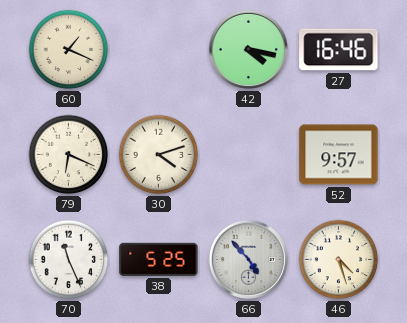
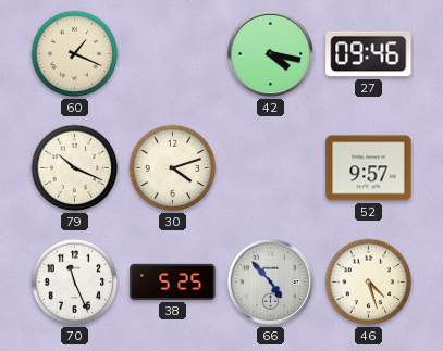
27: 16:46 -> 09:46
79: 6:19 -> 10:19
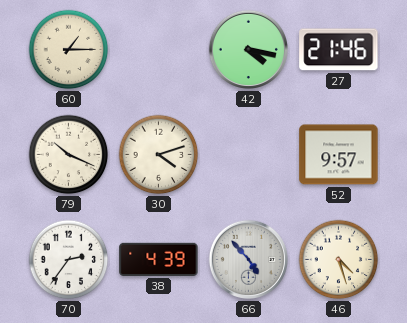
60: 1:19 -> 1:15
27: 09:46 -> 21:46
70: 11:26 -> 2:36
38: 5:25 -> 4:39
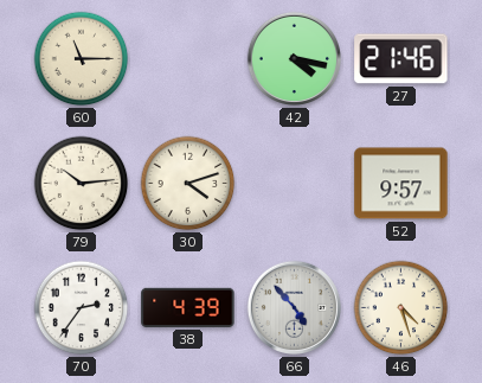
60: 1:15 -> 11:15
79: 10:19 -> 10:14
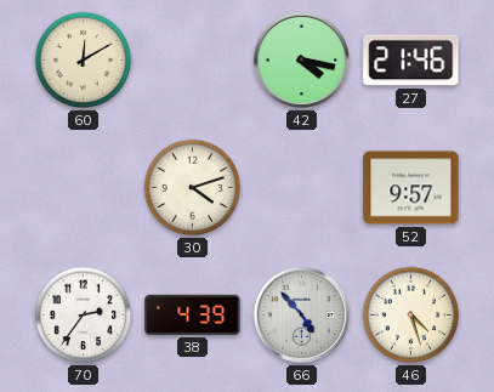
60: 11:15 -> 12:10
79: 10:14 -> none
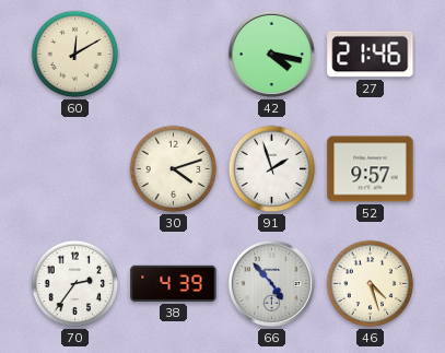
91: none -> 1:57
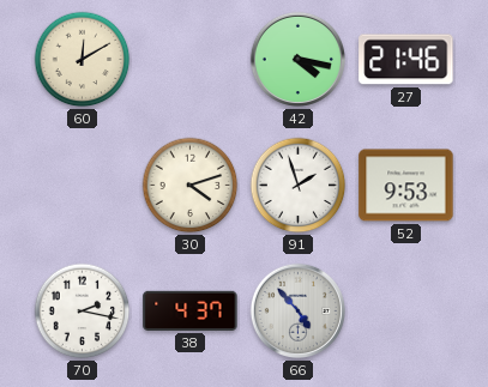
52: 9:57 -> 9:53
70: 2:36 -> 2:17
38: 4:39 -> 4:37
46: 4:27 -> none
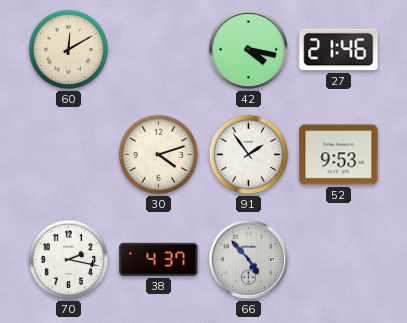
91: 1:57 -> 1:54
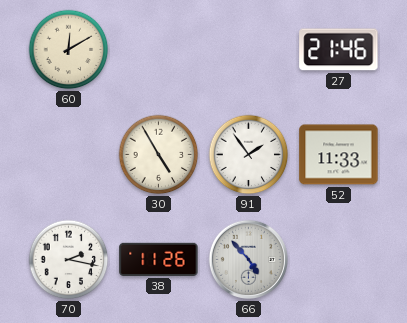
42: 4:17 -> none
30: 4:12 -> 4:55
52: 9:53 -> 11:33
38: 4:37 -> 11:26
